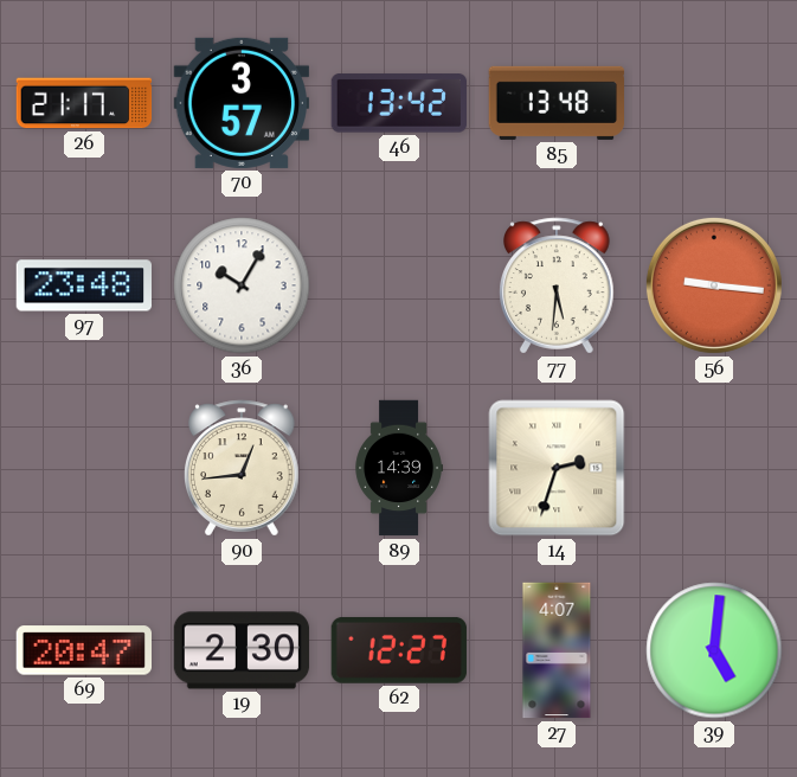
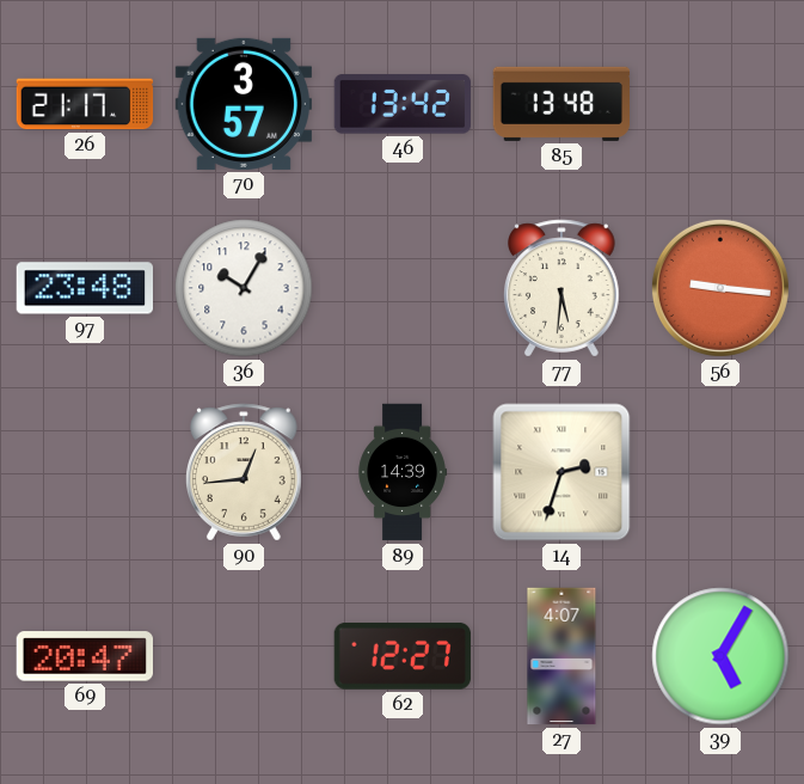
19: 2:30 -> none
39: 5:01 -> 5:05
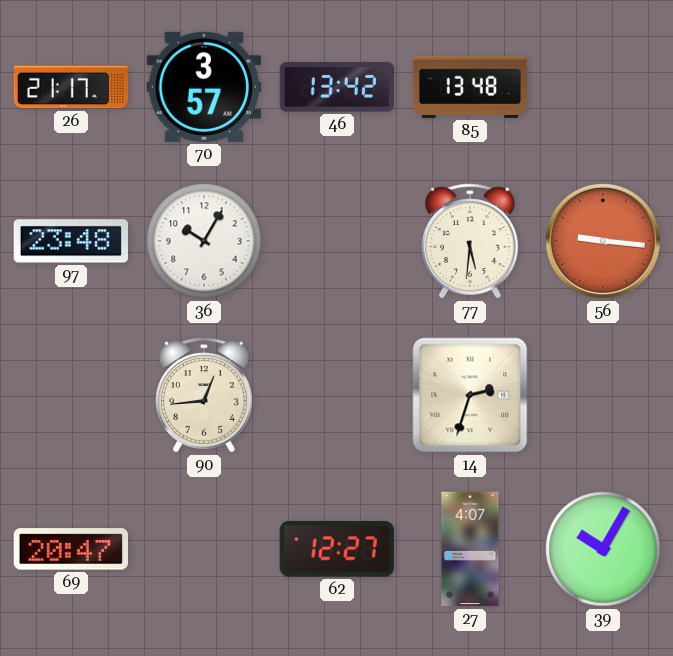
89: 14:39 -> none
39: 5:05 -> 10:05
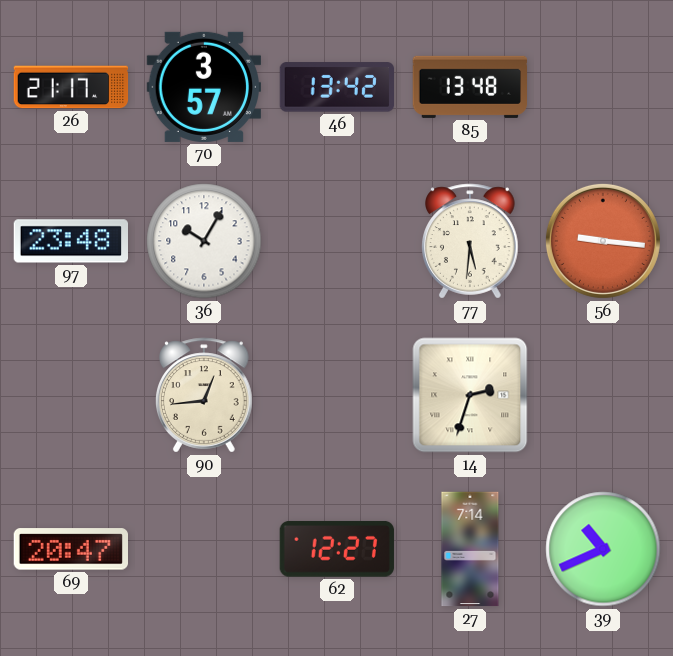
27: 4:07 -> 7:14
39: 10:05 -> 10:41
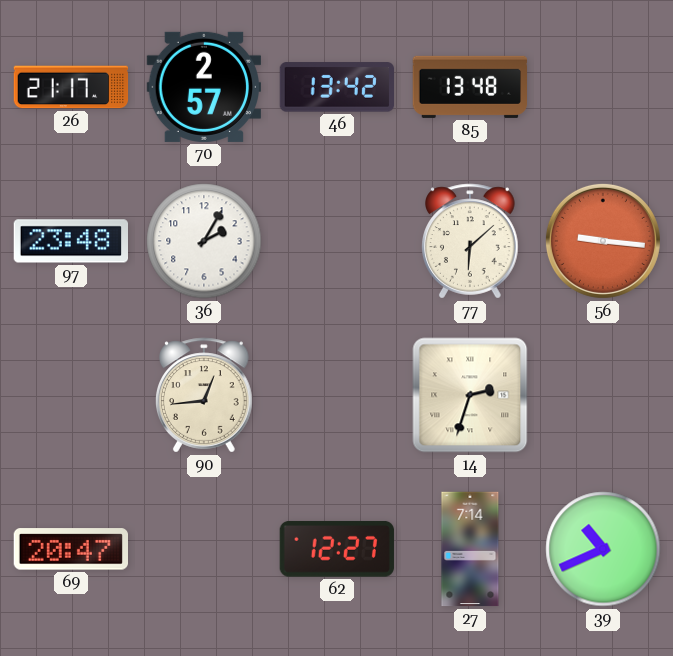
70: 3:57 -> 2:57
36: 10:05 -> 2:05
77: 5:31 -> 6:08
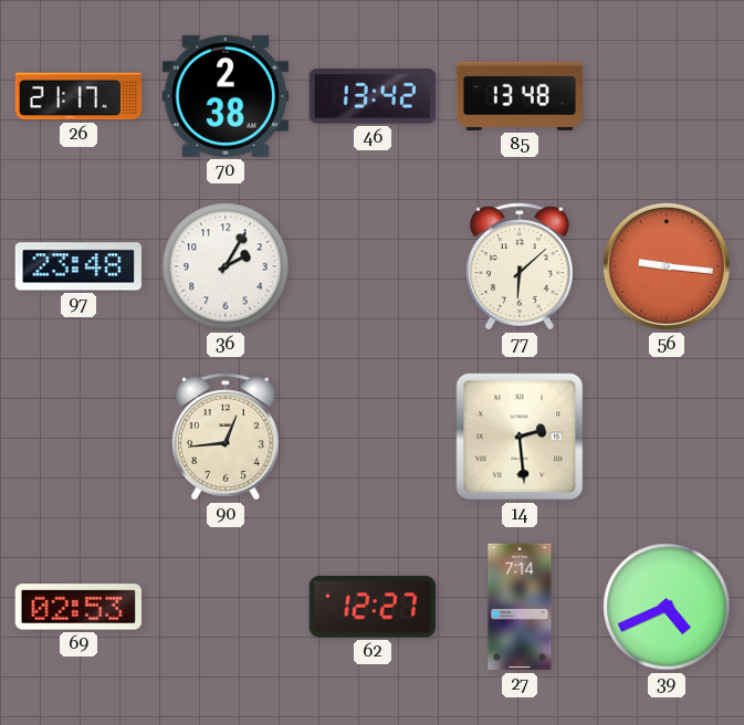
70: 2:57 -> 2:38
14: 2:33 -> 2:29
69: 20:47 -> 02:53
39: 10:41 -> 4:41
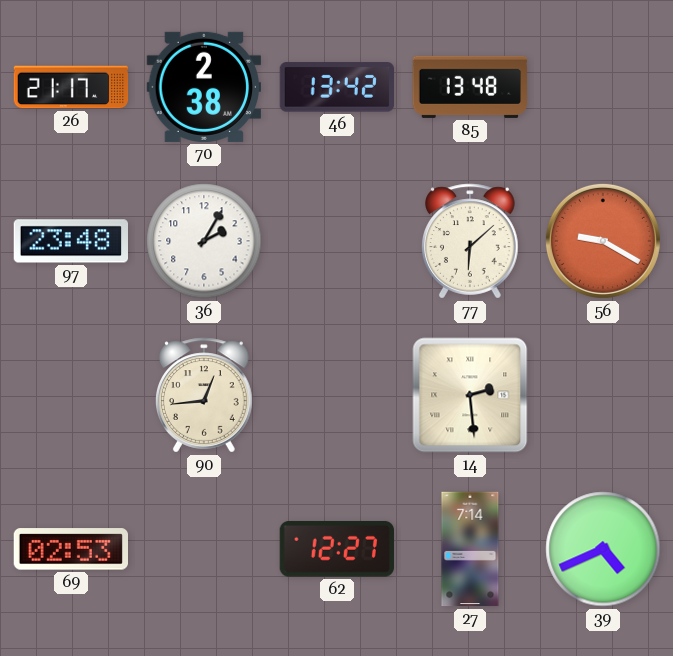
56: 9:16 -> 9:20
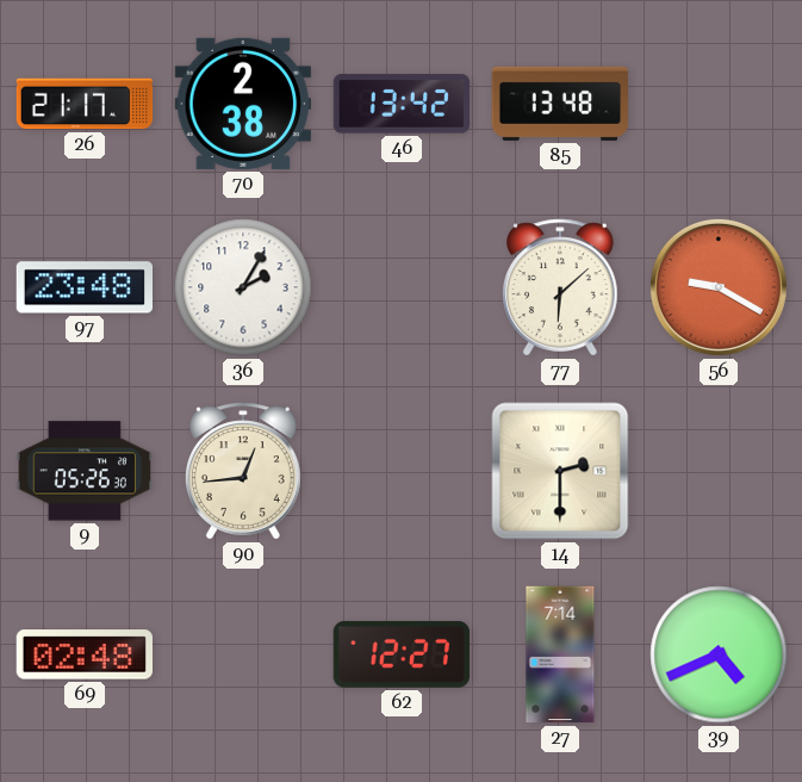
9: none -> 05:26
14: 2:29 -> 2:30
69: 02:53 -> 02:48
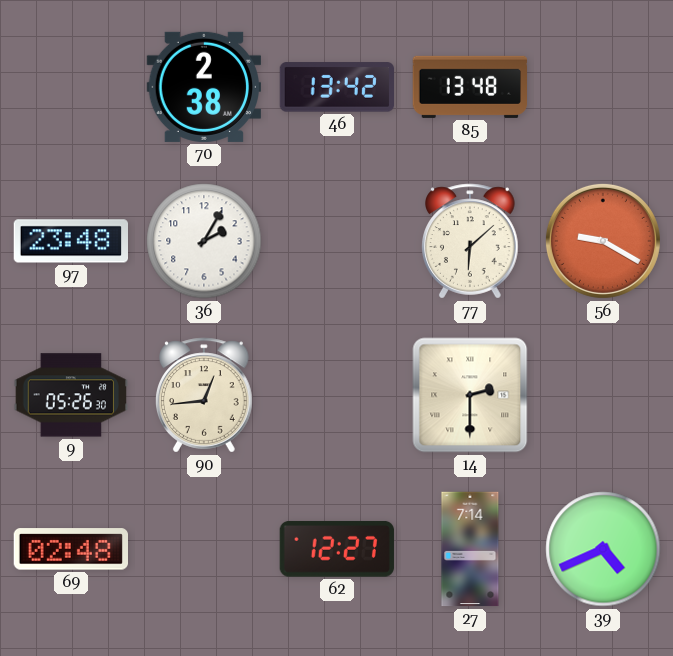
26: 21:17 -> none
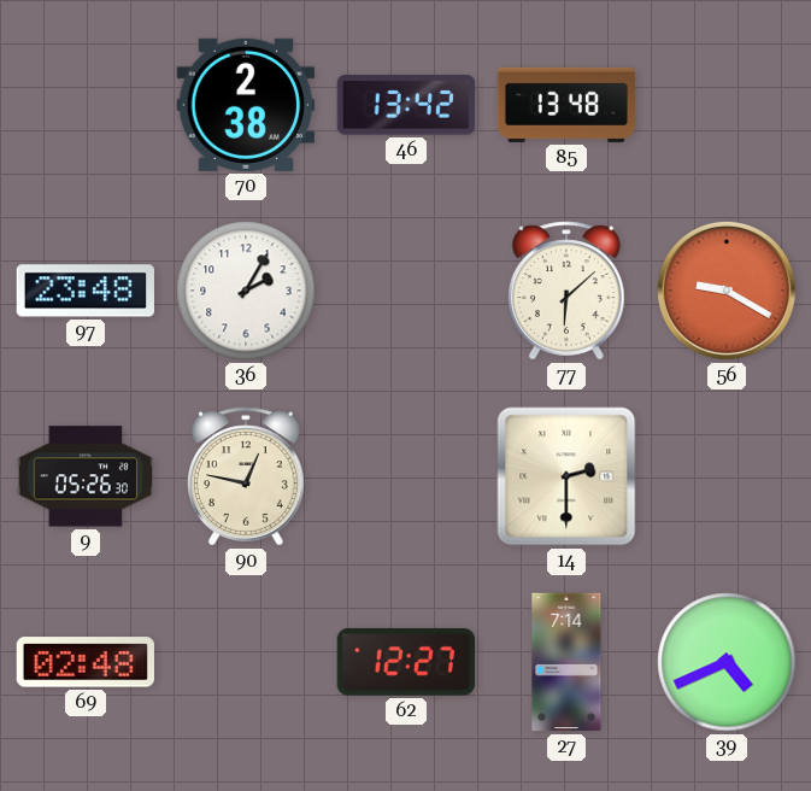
90: 12:44 -> 12:47
